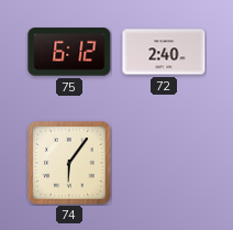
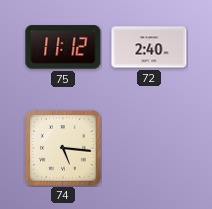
75: 6:12 -> 11:12
74: 6:06 -> 5:16
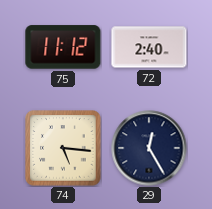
29: none -> 12:25
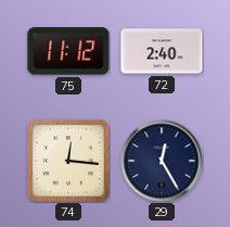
74: 5:16 -> 12:16
